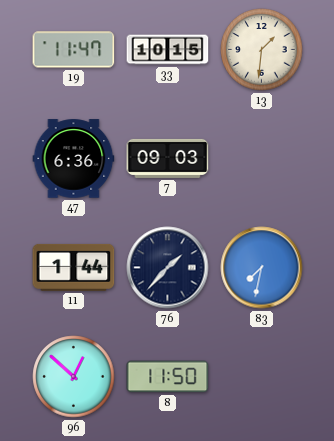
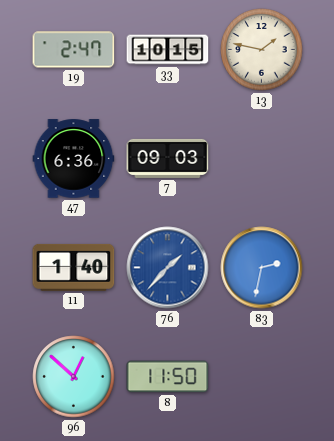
19: 11:47 -> 2:47
13: 1:31 -> 1:47
11: 1:44 -> 1:40
76 dial: navy -> blue
83: 7:32 -> 2:32
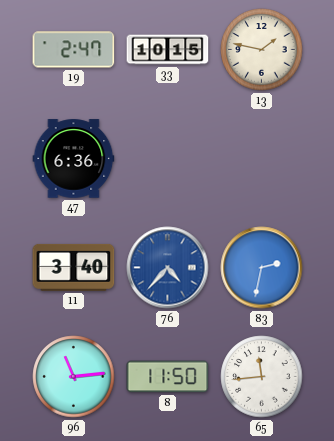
7: 09:03 -> none
11: 1:40 -> 3:40
76: 1:37 -> 4:37
96: 12:52 -> 11:14
65: none -> 11:44
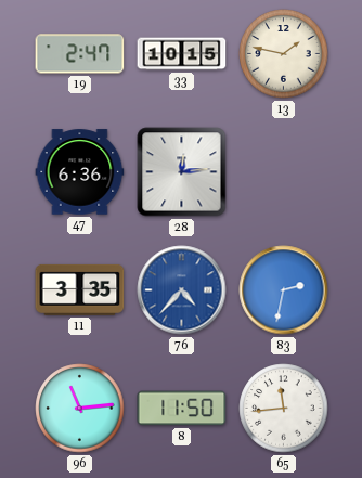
28: none -> 12:14
11: 3:40 -> 3:35
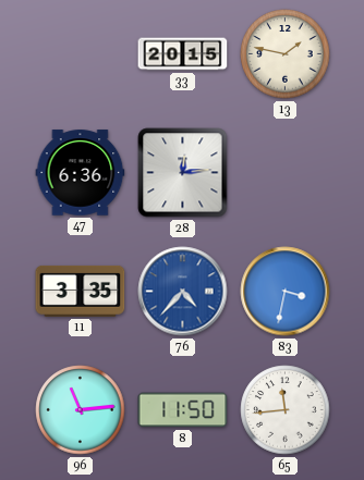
19: 2:47 -> none
33: 10:15 -> 20:15
83: 2:32 -> 3:32
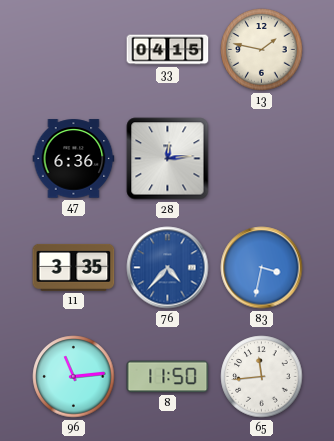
33: 20:15 -> 04:15
